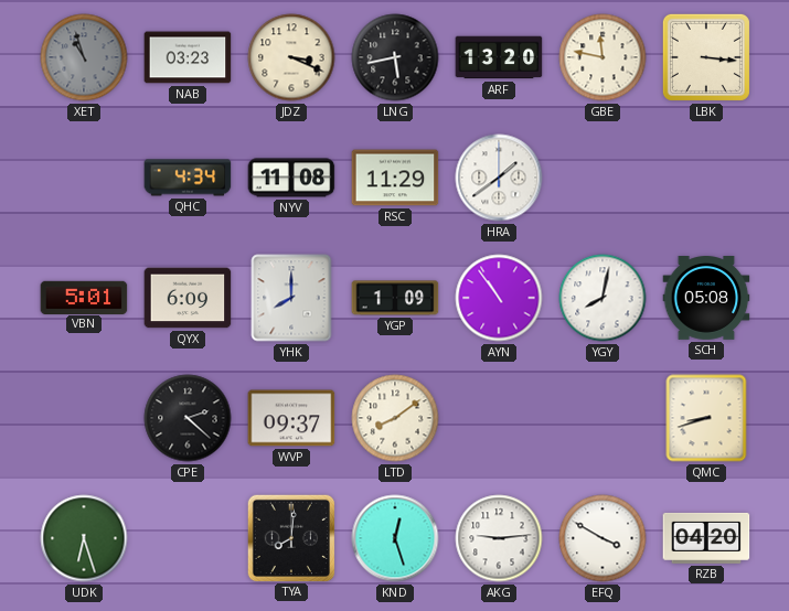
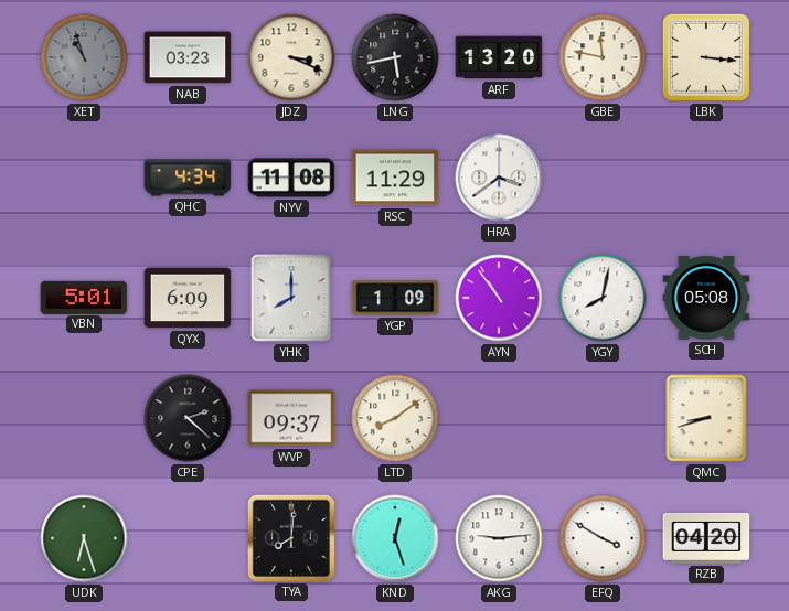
HRA: 1:39 -> 3:39
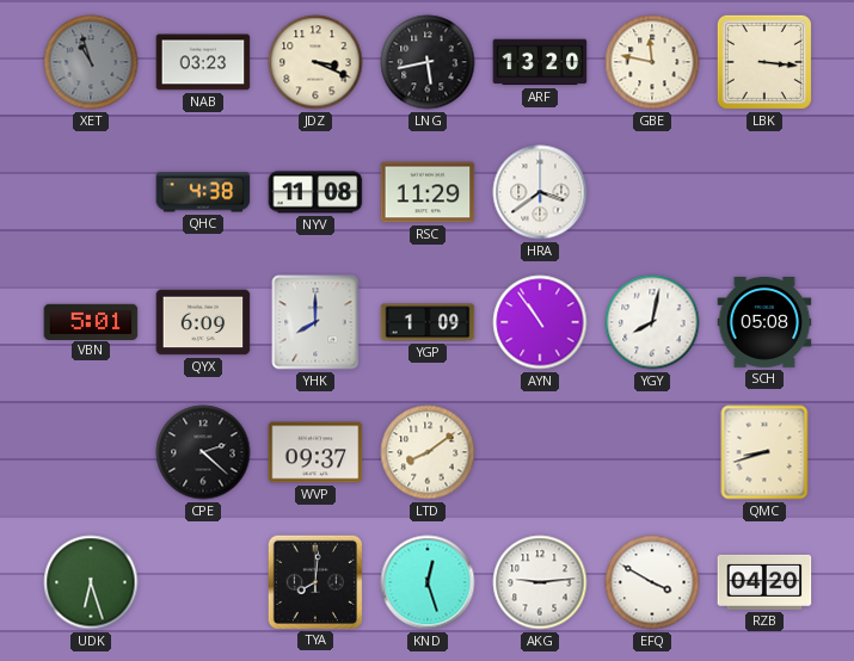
QHC: 4:34 -> 4:38
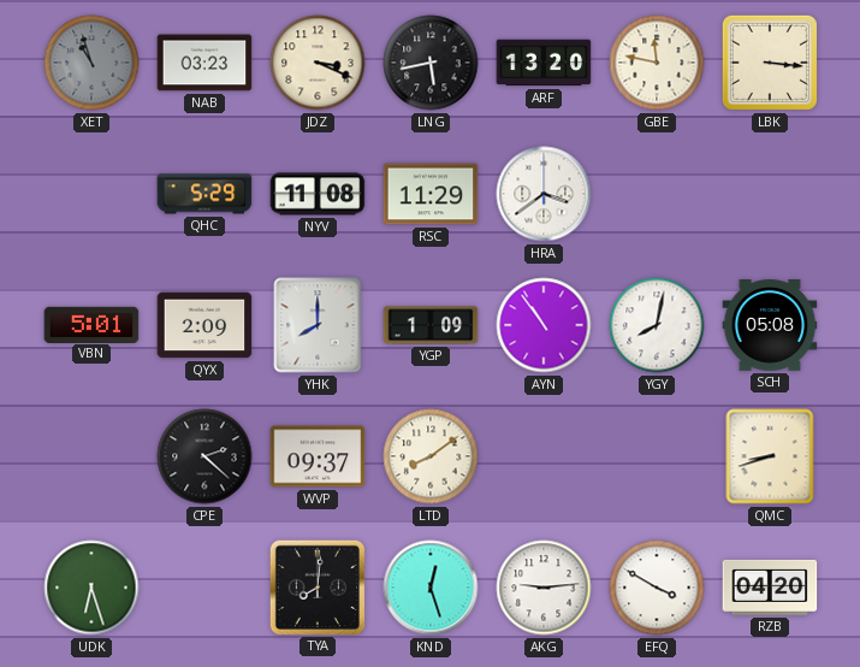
QHC: 4:38 -> 5:29
QYX: 6:09 -> 2:09
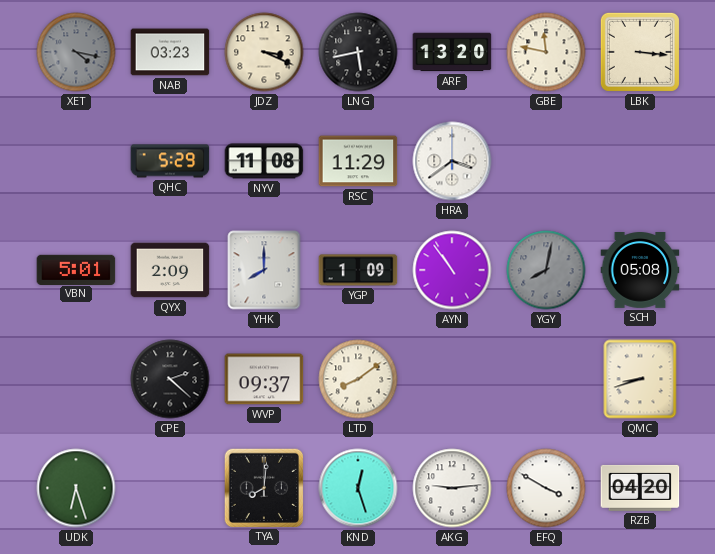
XET: 10:57 -> 4:17
YGY dial: white -> grey
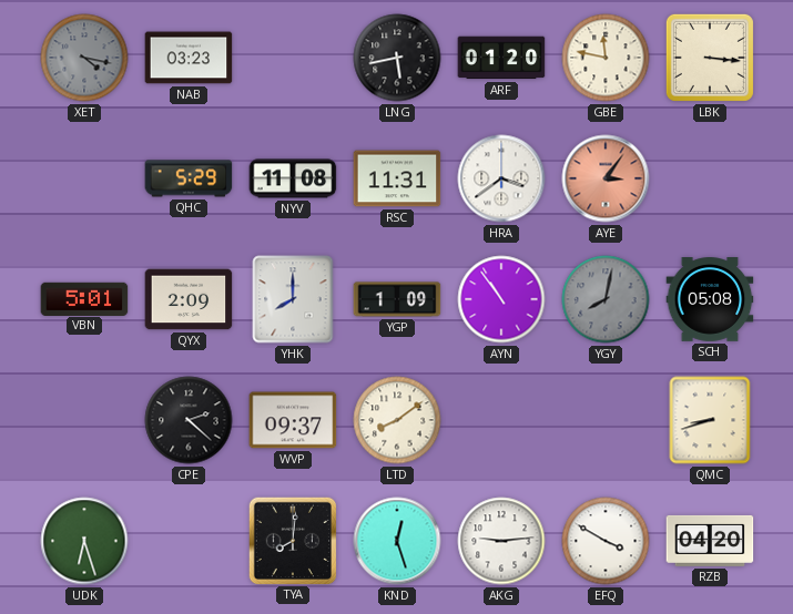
JDZ: 3:19 -> none
ARF: 13:20 -> 01:20
RSC: 11:29 -> 11:31
AYE: none -> 3:06
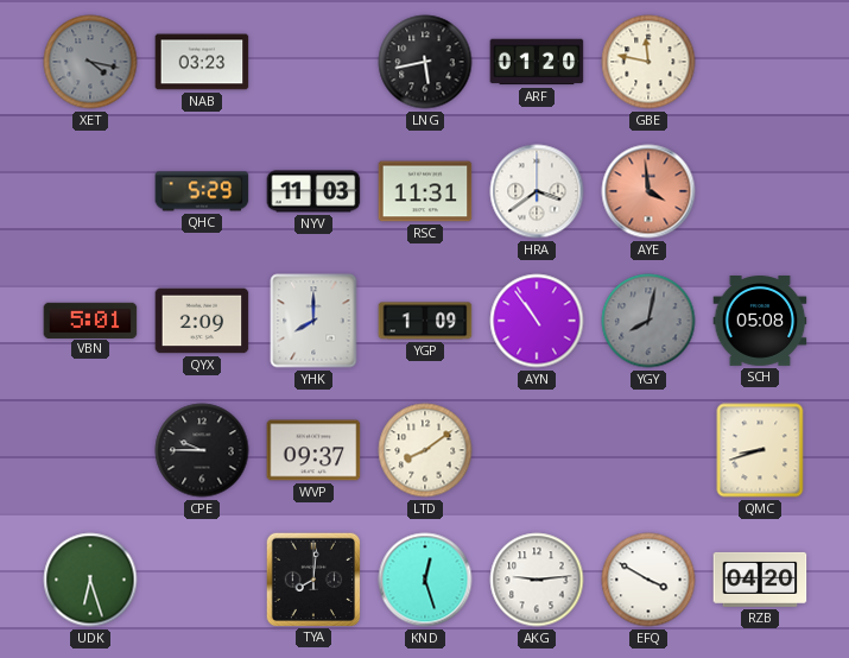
LBK: 3:16 -> none
NYV: 11:08 -> 11:03
AYE: 3:06 -> 3:59
CPE: 2:22 -> 9:45
